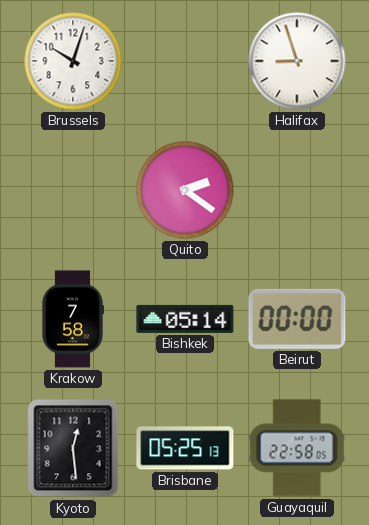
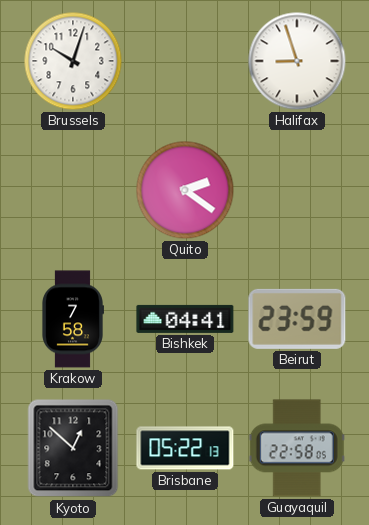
Bishkek: 05:14 -> 04:41
Beirut: 00:00 -> 23:59
Kyoto: 12:29 -> 12:52
Brisbane: 05:25 -> 05:22
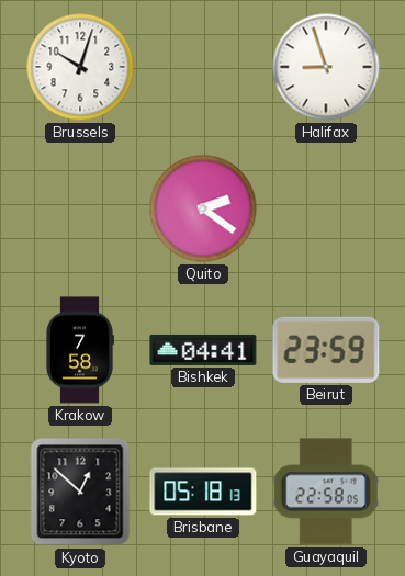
Brisbane: 05:22 -> 05:18
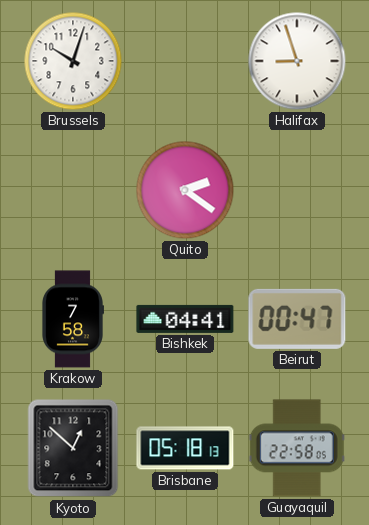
Beirut: 23:59 -> 00:47
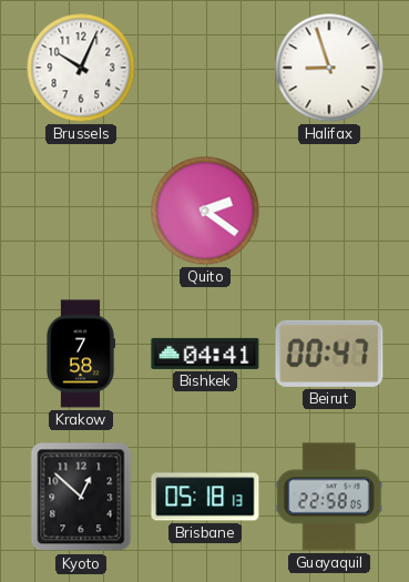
Brussels: 10:03 -> 10:04
